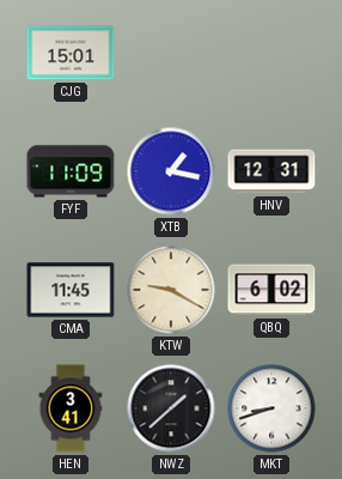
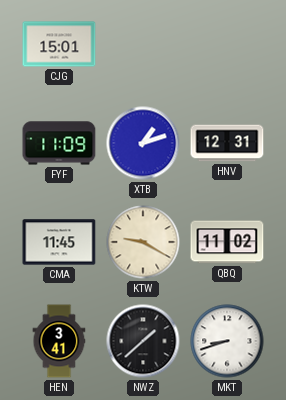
XTB: 1:17 -> 1:12
QBQ: 6:02 -> 11:02
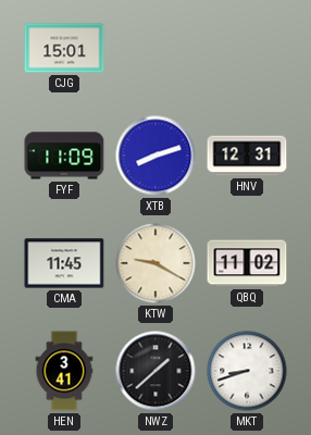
XTB: 1:12 -> 8:12
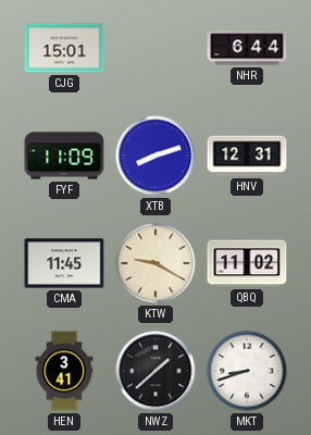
NHR: none -> 6:44
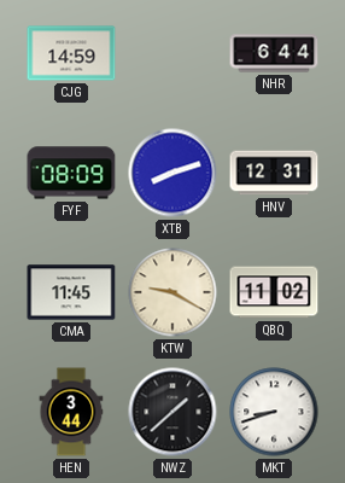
CJG: 15:01 -> 14:59
FYF: 11:09 -> 08:09
HEN: 3:41 -> 3:44
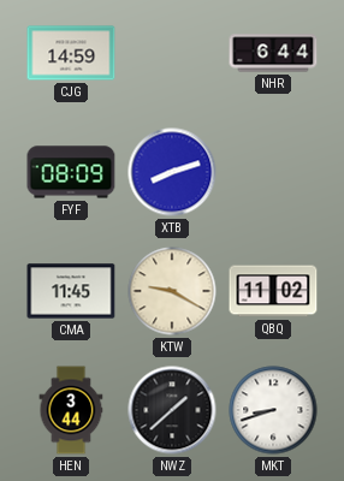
HNV: 12:31 -> none
